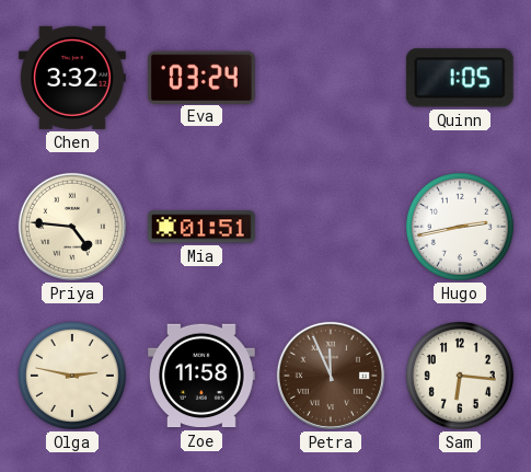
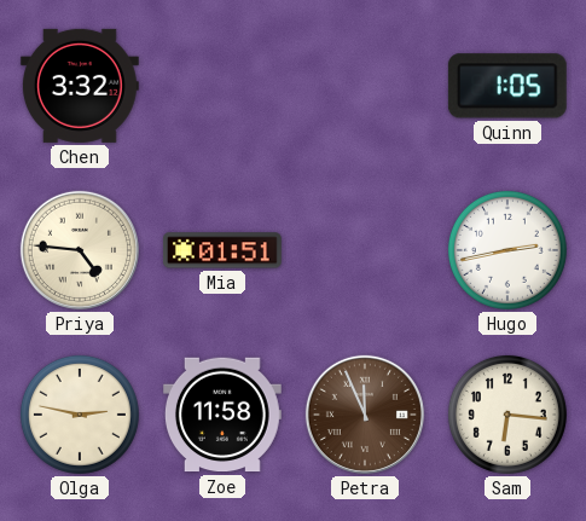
Eva: 03:24 -> none
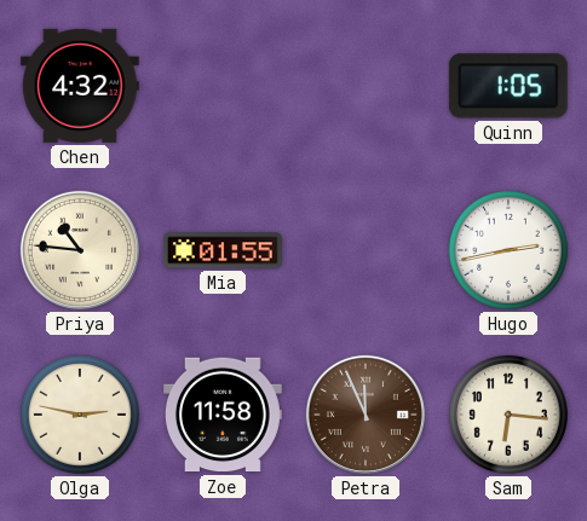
Chen: 3:32 -> 4:32
Priya: 4:46 -> 10:46
Mia: 01:51 -> 01:55
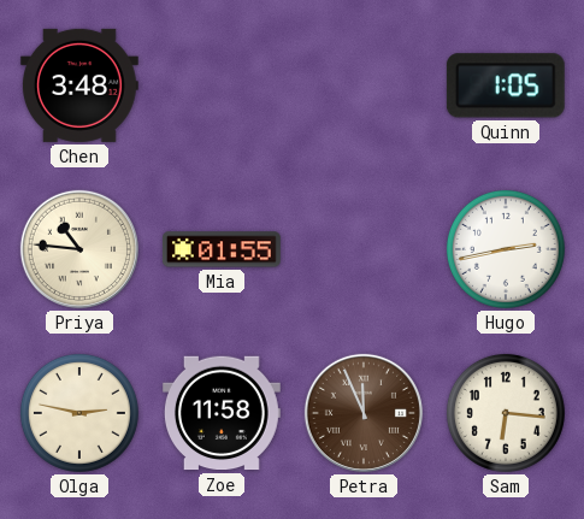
Chen: 4:32 -> 3:48
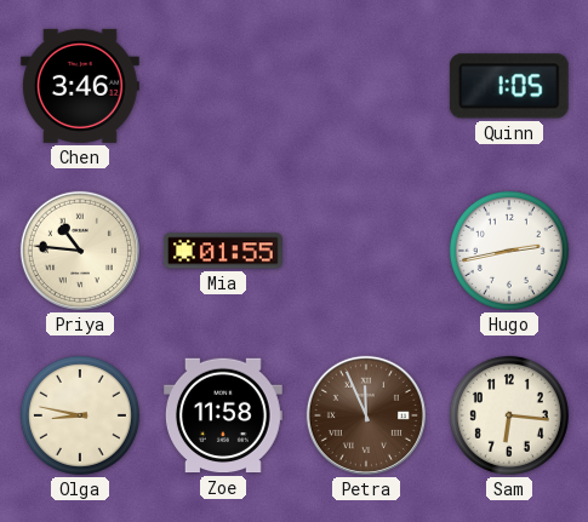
Chen: 3:48 -> 3:46
Olga: 2:47 -> 8:47
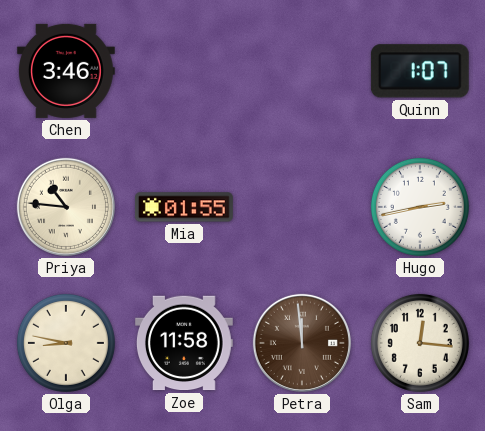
Quinn: 1:05 -> 1:07
Petra: 11:56 -> 11:59
Sam: 6:16 -> 12:16
